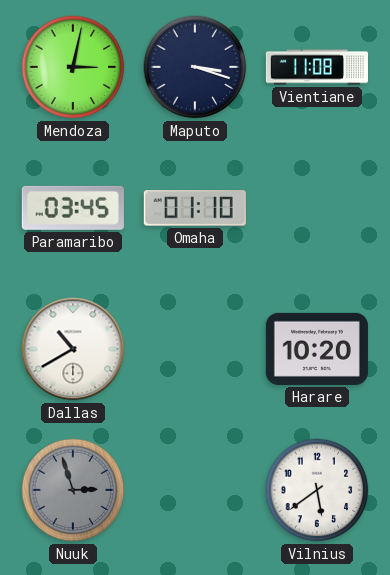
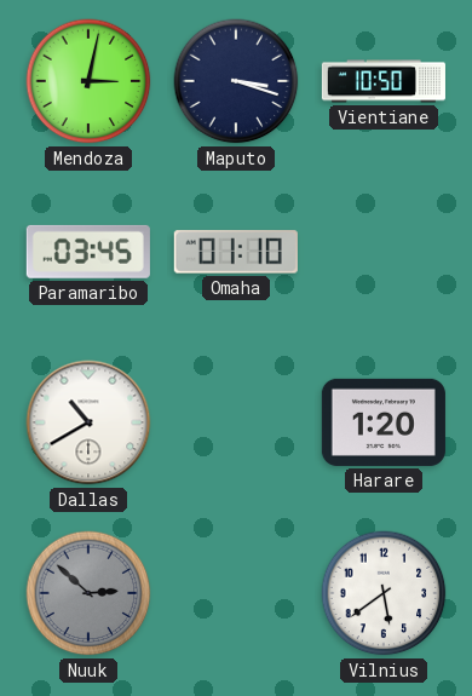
Vientiane: 11:08 -> 10:50
Harare: 10:20 -> 1:20
Nuuk: 2:57 -> 2:52
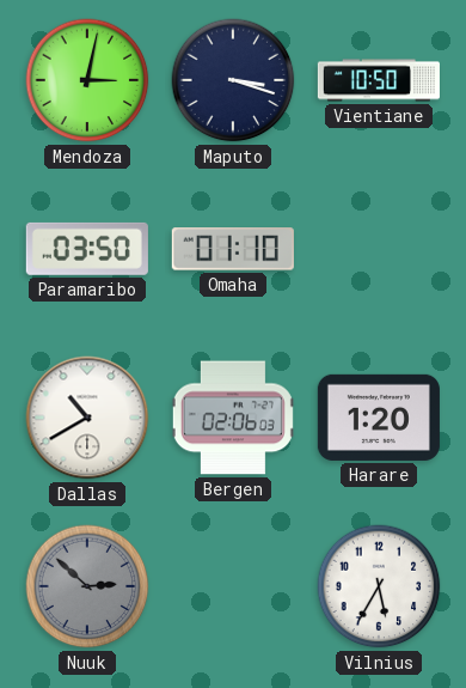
Paramaribo: 03:45 -> 03:50
Bergen: none -> 02:06
Vilnius: 5:39 -> 5:35
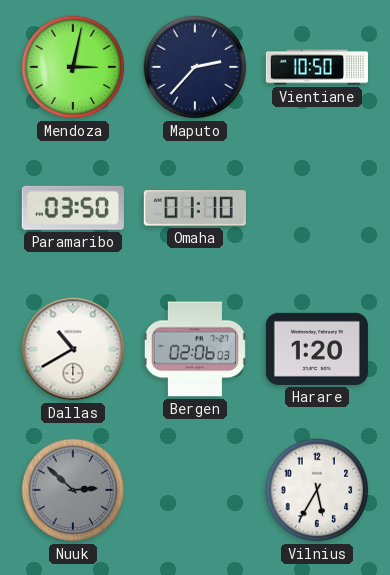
Maputo: 3:18 -> 2:37
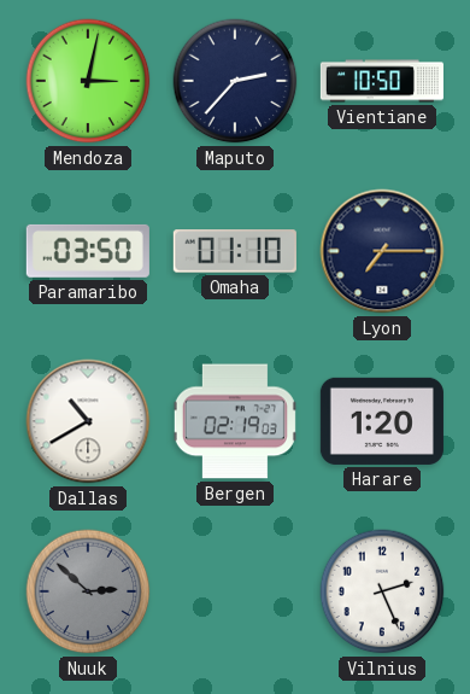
Lyon: none -> 7:15
Bergen: 02:06 -> 02:19
Vilnius: 5:35 -> 2:26
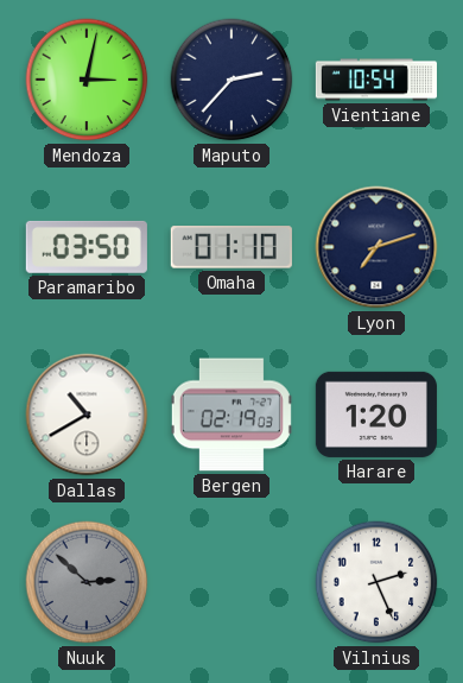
Vientiane: 10:50 -> 10:54
Lyon: 7:15 -> 7:12
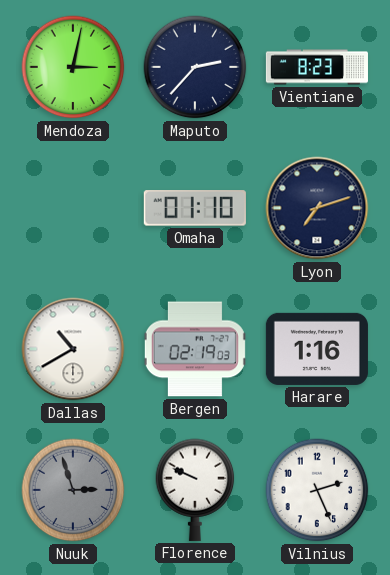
Vientiane: 10:54 -> 8:23
Paramaribo: 03:50 -> none
Harare: 1:20 -> 1:16
Nuuk: 2:52 -> 2:57
Florence: none -> 9:49
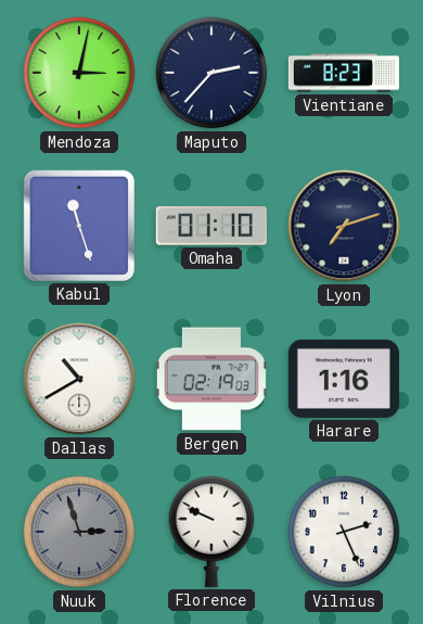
Kabul: none -> 11:27
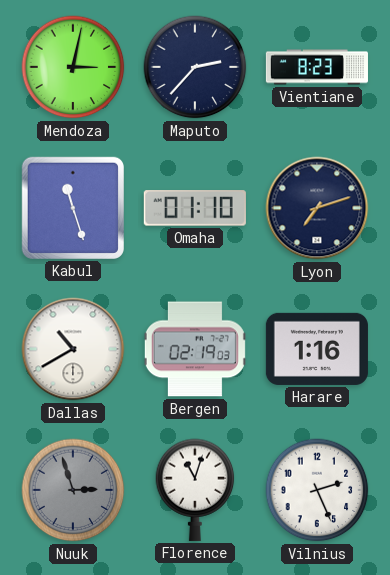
Florence: 9:49 -> 11:03
